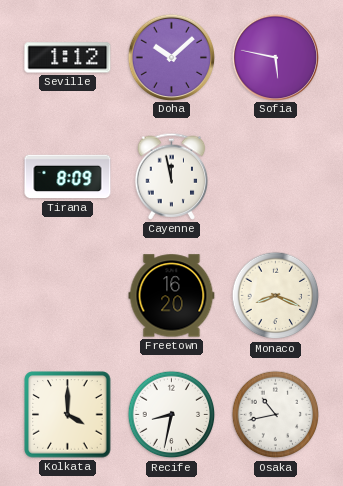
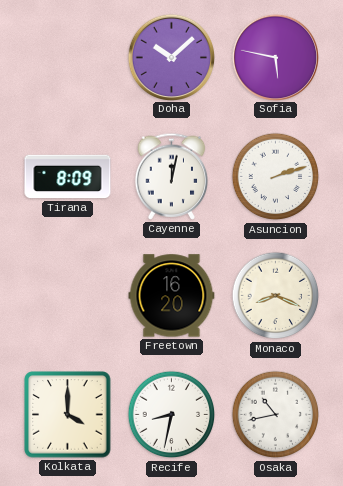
Seville: 1:12 -> none
Cayenne: 11:58 -> 12:02
Asuncion: none -> 2:12
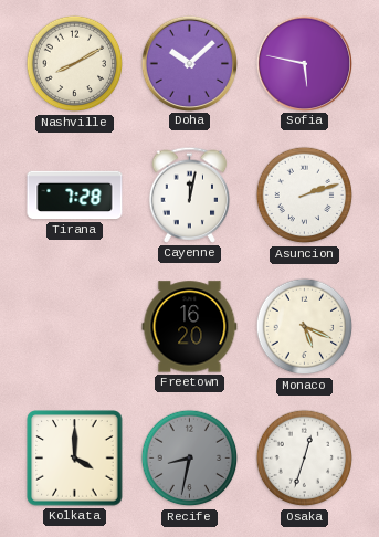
Nashville: none -> 8:10
Tirana: 8:09 -> 7:28
Monaco: 8:19 -> 5:19
Recife dial: white -> grey
Osaka: 10:43 -> 12:33
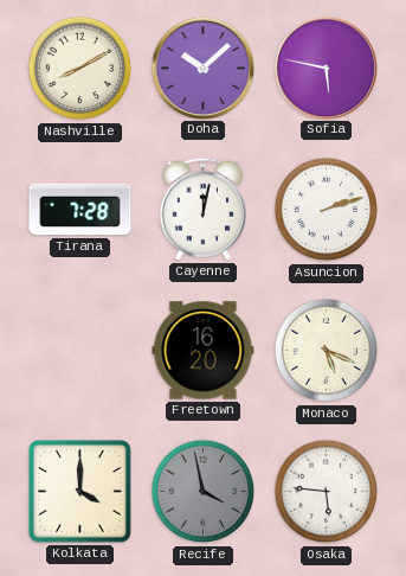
Recife: 8:32 -> 3:58
Osaka: 12:33 -> 5:46
